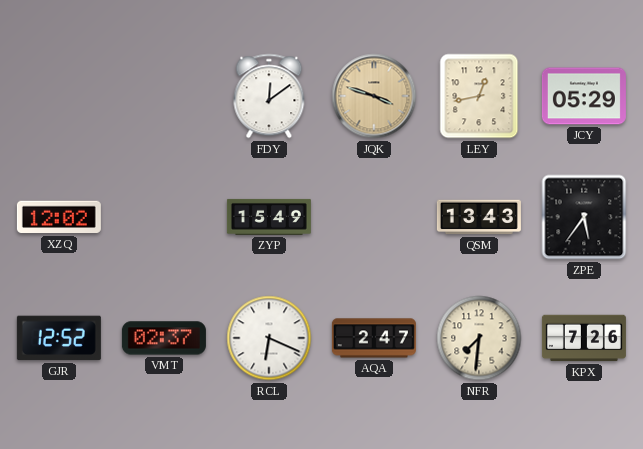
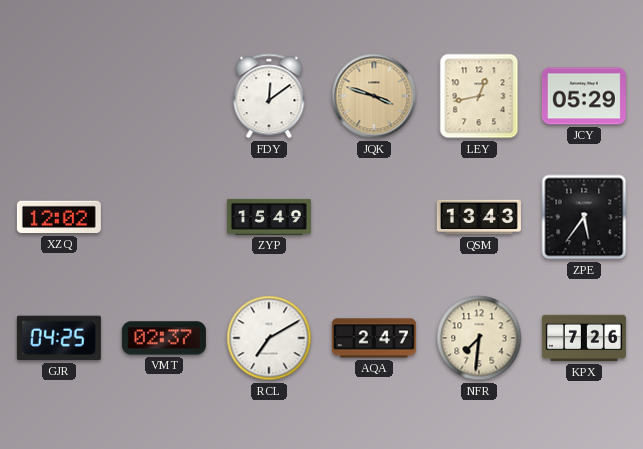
GJR: 12:52 -> 04:25
RCL: 6:19 -> 7:10
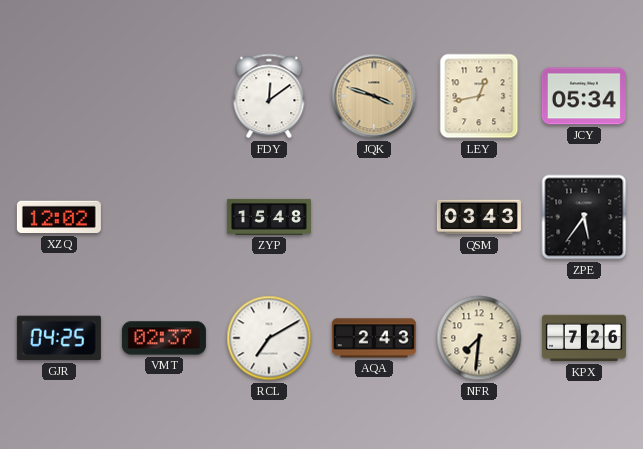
JCY: 05:29 -> 05:34
ZYP: 15:49 -> 15:48
QSM: 13:43 -> 03:43
AQA: 2:47 -> 2:43
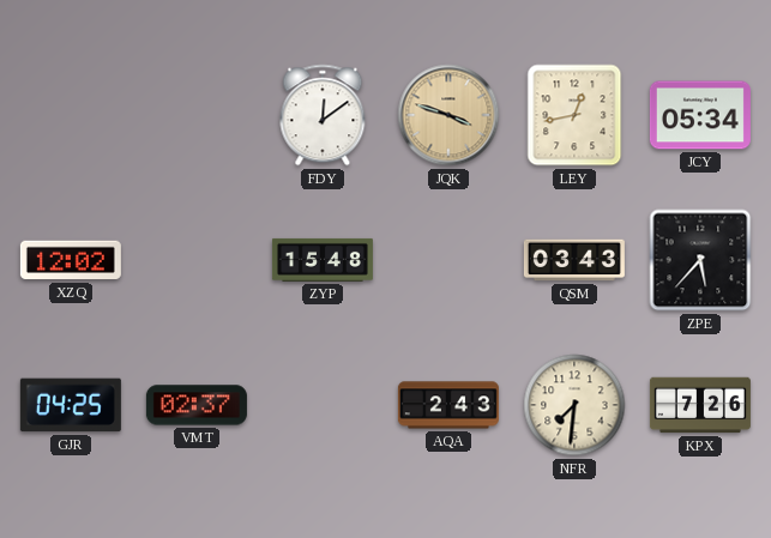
ZPE: 5:36 -> 5:37
RCL: 7:10 -> none
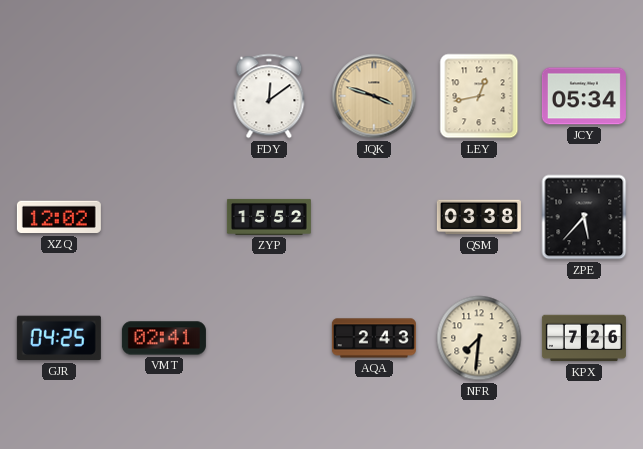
ZYP: 15:48 -> 15:52
QSM: 03:43 -> 03:38
VMT: 02:37 -> 02:41
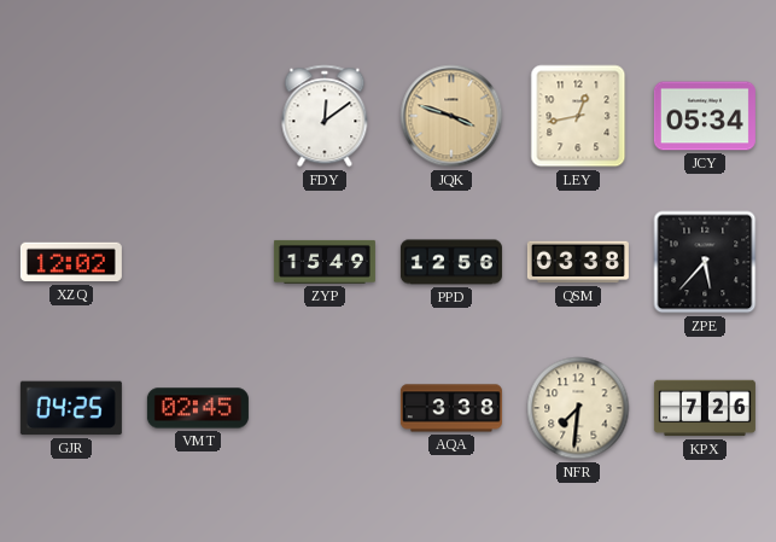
ZYP: 15:52 -> 15:49
PPD: none -> 12:56
VMT: 02:41 -> 02:45
AQA: 2:43 -> 3:38
